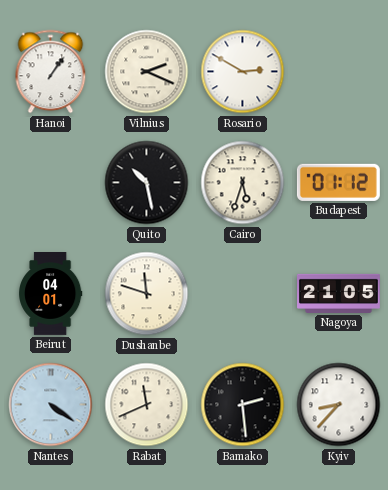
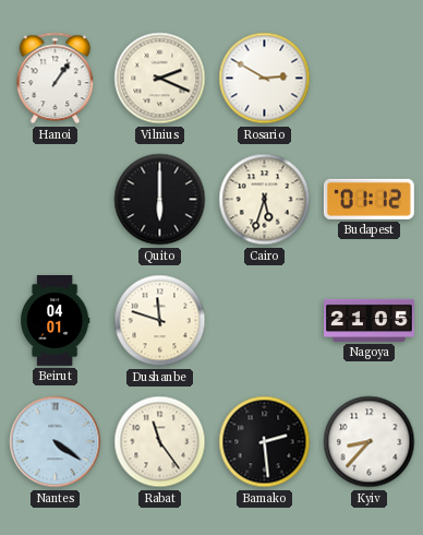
Quito: 10:28 -> 6:00
Rabat: 11:41 -> 11:24
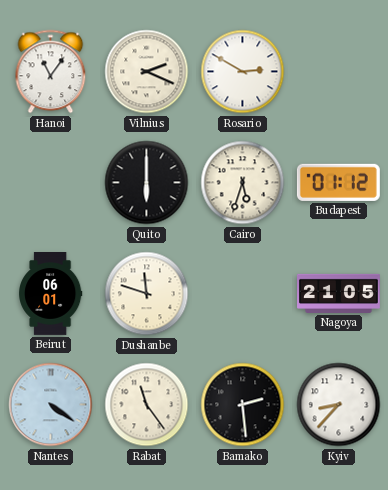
Hanoi: 1:06 -> 11:06
Beirut: 04:01 -> 06:01
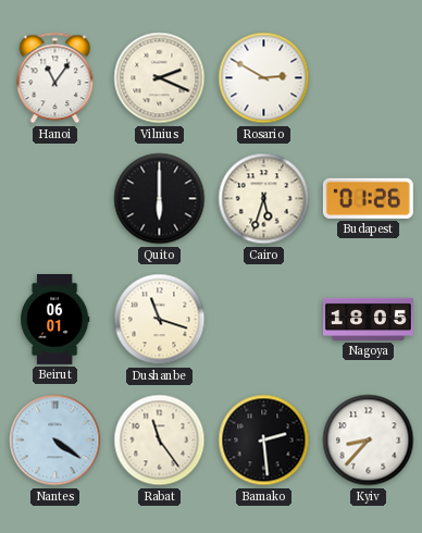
Budapest: 01:12 -> 01:26
Dushanbe: 11:48 -> 11:18
Nagoya: 21:05 -> 18:05
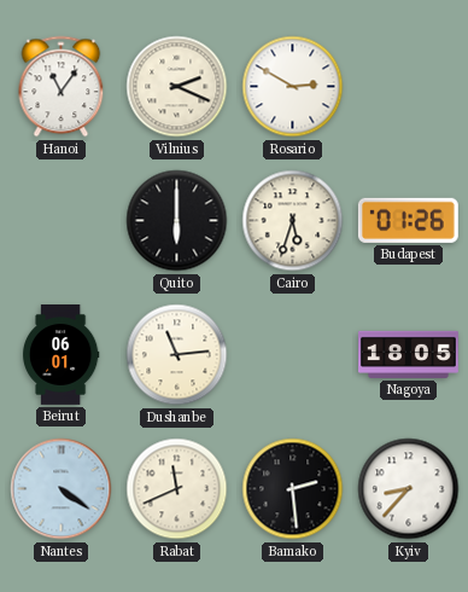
Dushanbe: 11:18 -> 11:14
Rabat: 11:24 -> 11:41
